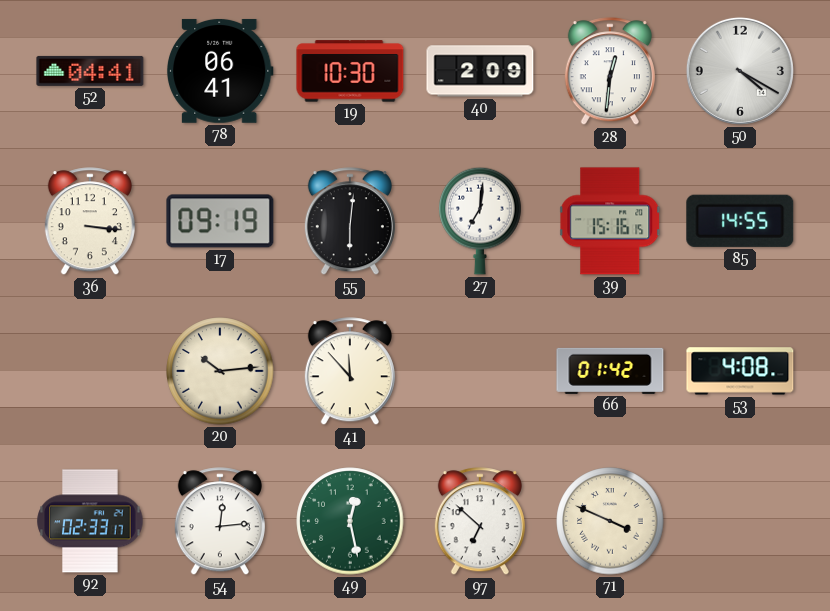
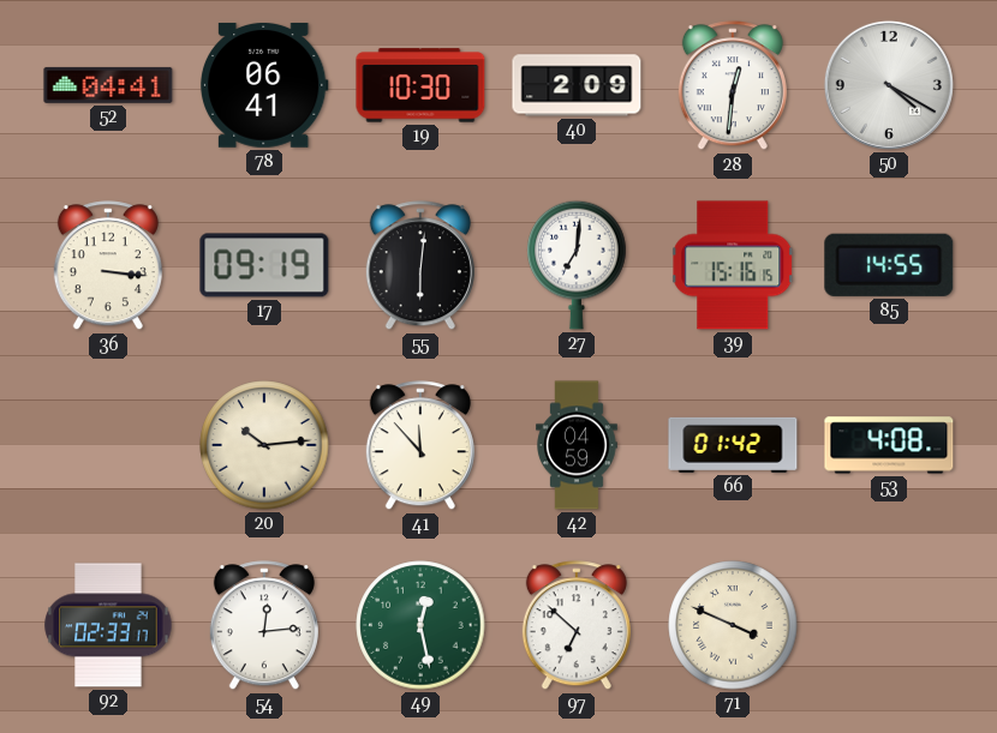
42: none -> 04:59
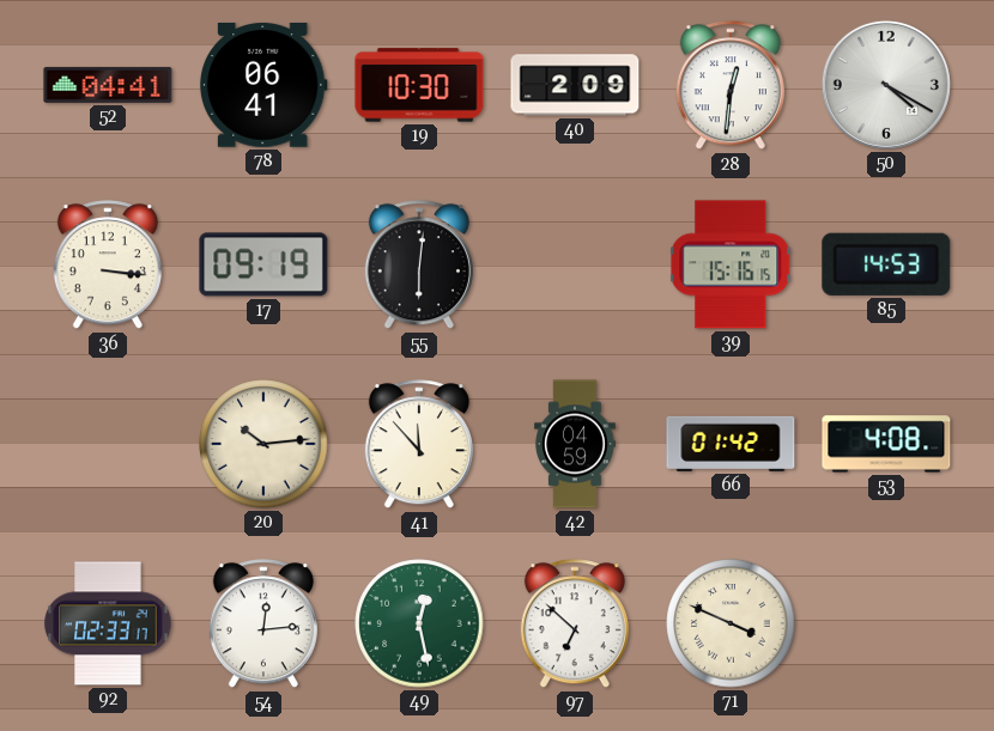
27: 7:01 -> none
85: 14:55 -> 14:53
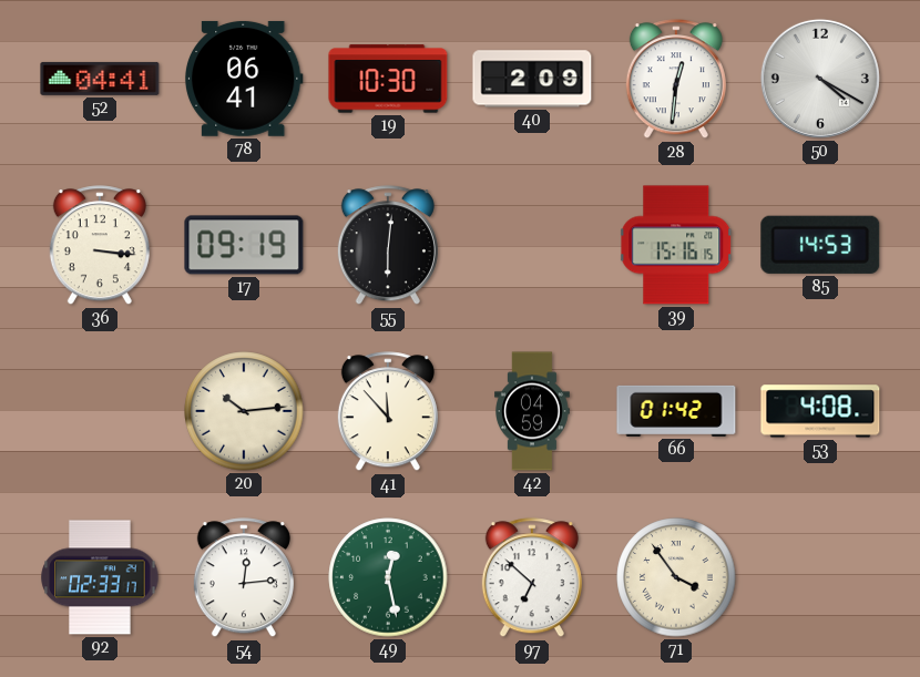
71: 3:49 -> 3:54
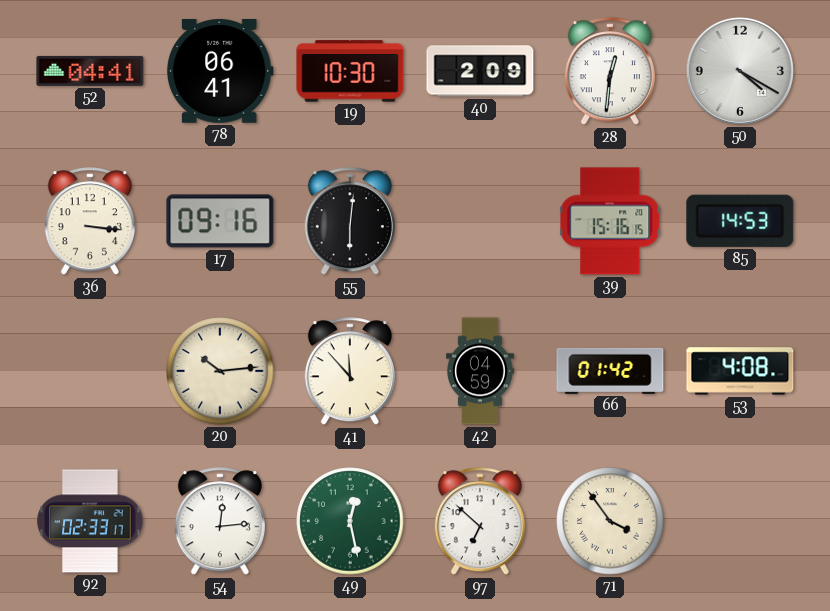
17: 09:19 -> 09:16
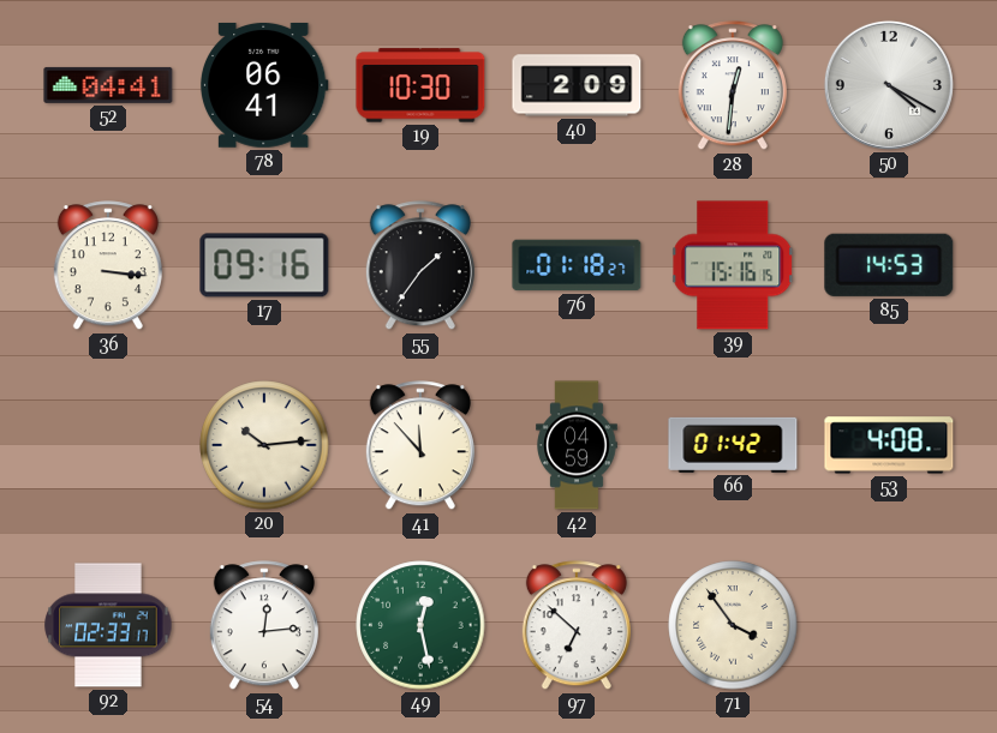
55: 6:01 -> 1:36
76: none -> 01:18
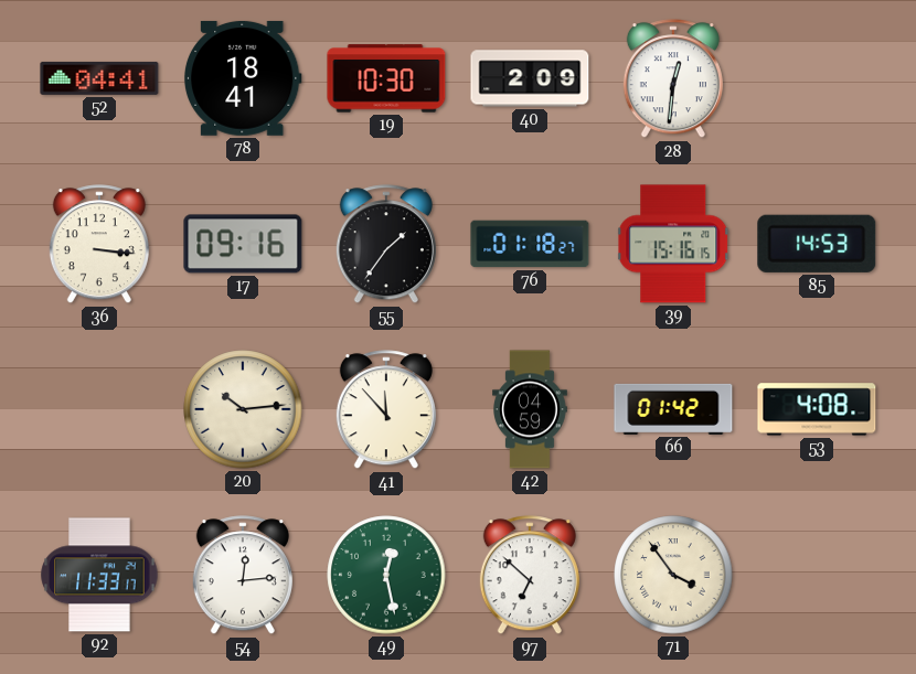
78: 06:41 -> 18:41
50: 4:20 -> none
92: 02:33 -> 11:33
